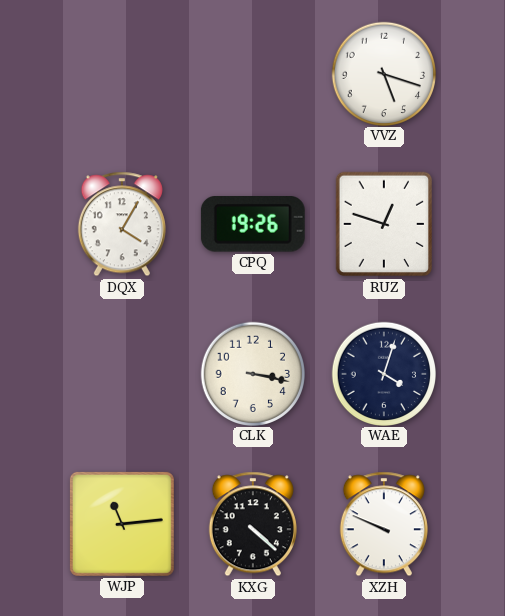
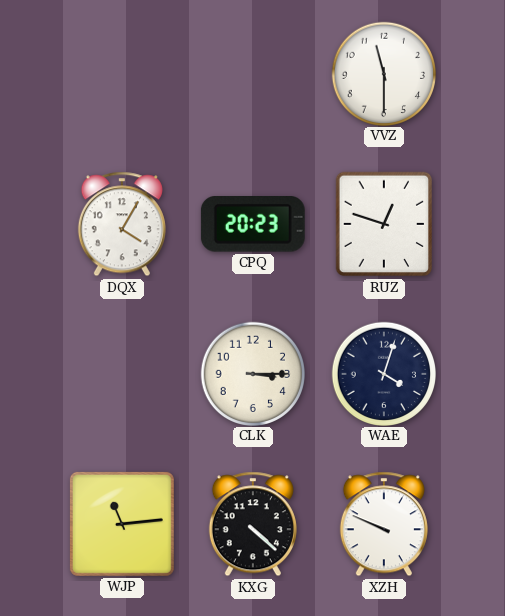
VVZ: 5:18 -> 11:30
CPQ: 19:26 -> 20:23
CLK: 3:17 -> 3:15
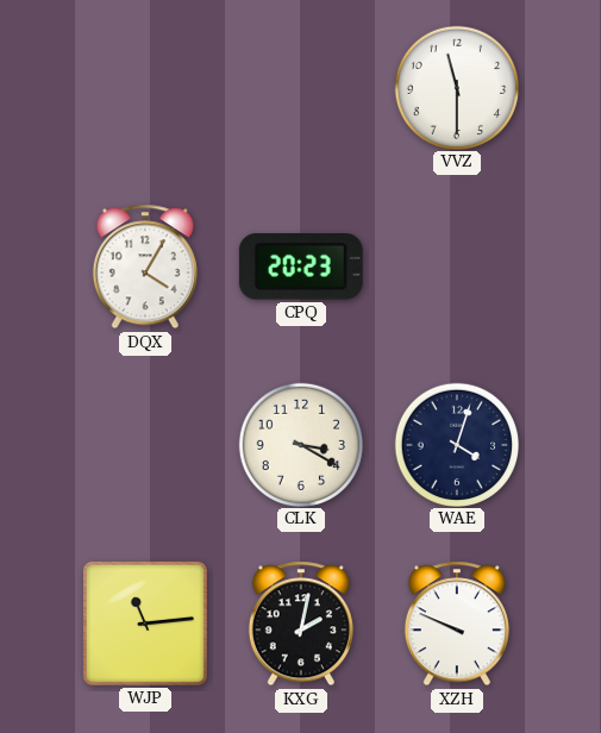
RUZ: 12:48 -> none
CLK: 3:15 -> 3:20
KXG: 4:22 -> 2:02
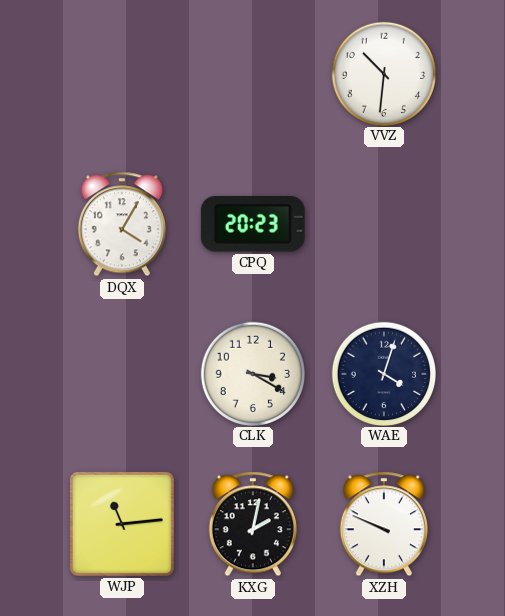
VVZ: 11:30 -> 10:31
